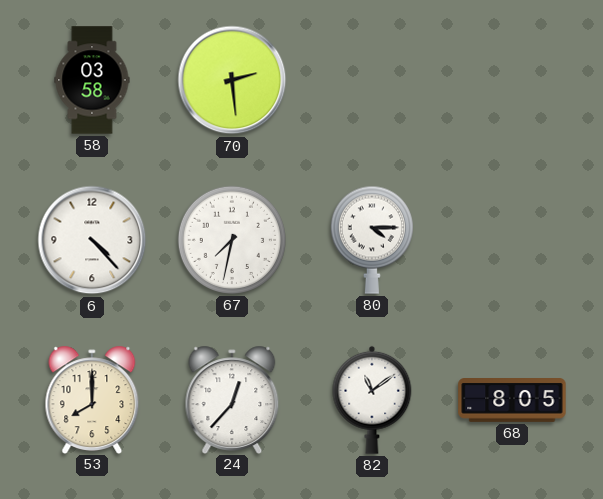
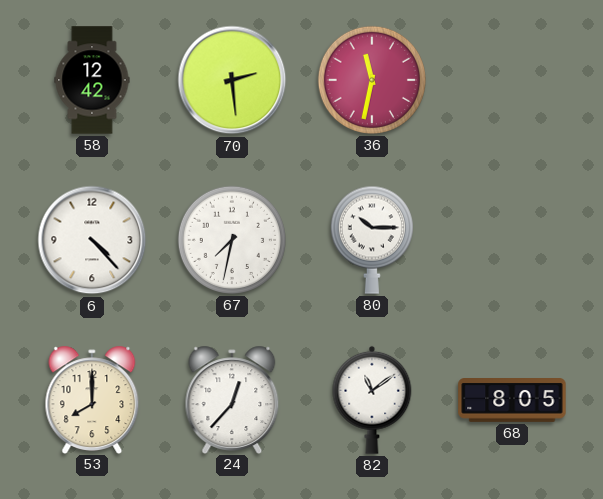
58: 03:58 -> 12:42
36: none -> 11:32
80: 4:15 -> 10:15
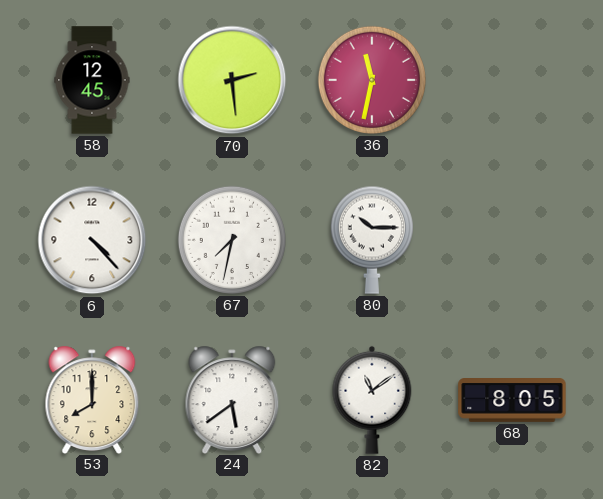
58: 12:42 -> 12:45
24: 12:37 -> 5:39
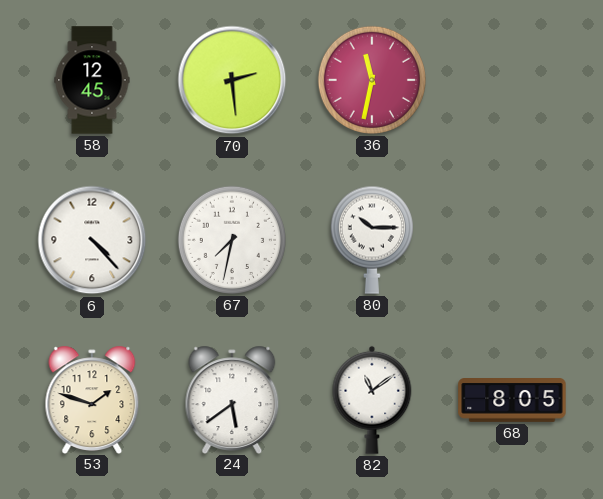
53: 8:00 -> 1:48
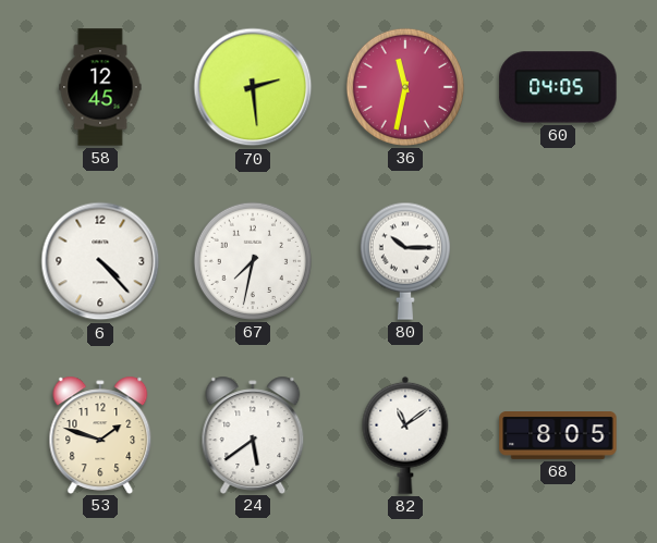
60: none -> 04:05
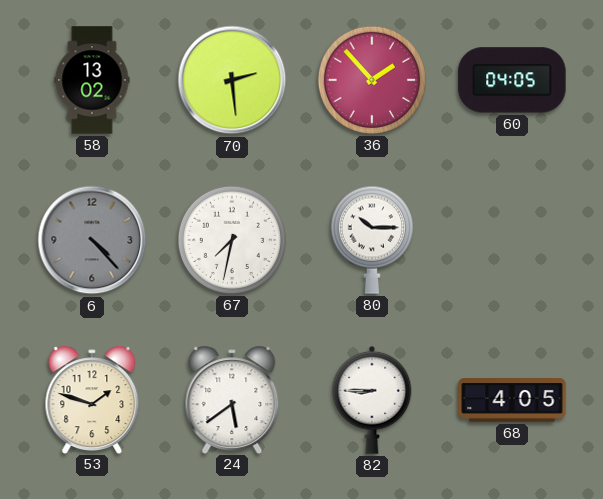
58: 12:45 -> 13:02
36: 11:32 -> 1:53
6 dial: white -> grey
82: 11:09 -> 8:45
68: 8:05 -> 4:05
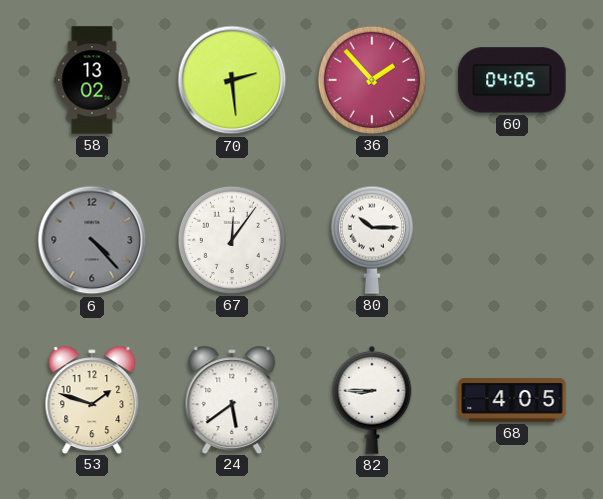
67: 7:32 -> 12:06
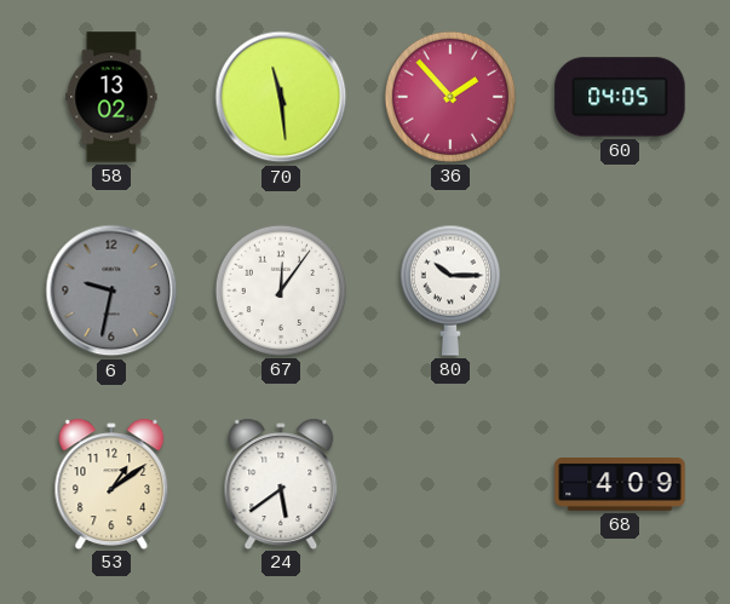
70: 2:29 -> 11:29
6: 4:23 -> 9:32
53: 1:48 -> 1:09
82: 8:45 -> none
68: 4:05 -> 4:09
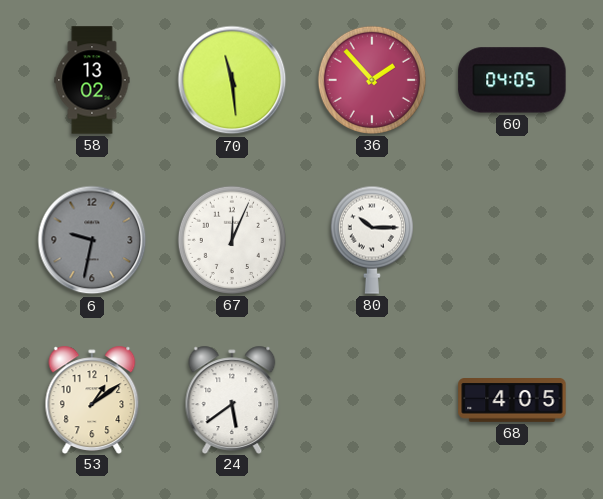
67: 12:06 -> 12:04
68: 4:09 -> 4:05
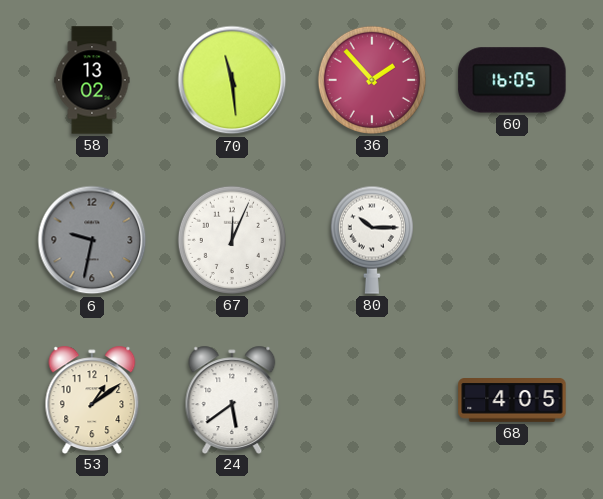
60: 04:05 -> 16:05
